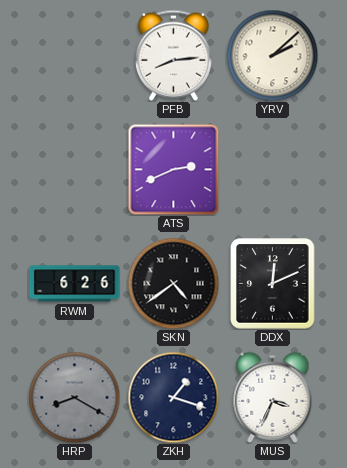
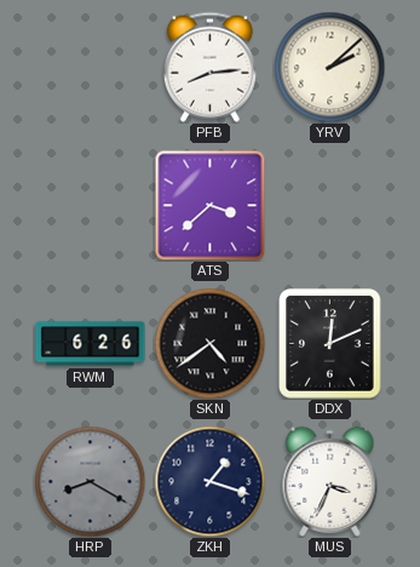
ATS: 2:41 -> 3:38
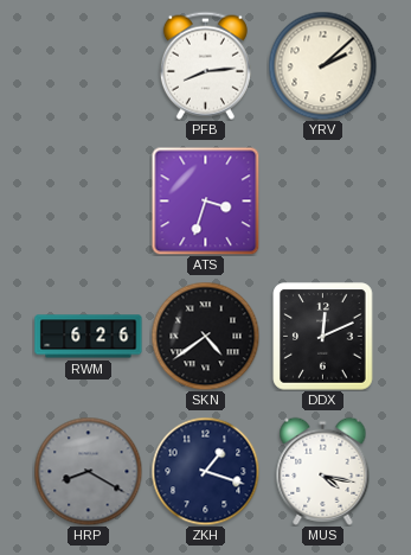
ATS: 3:38 -> 3:33
MUS: 3:34 -> 4:17
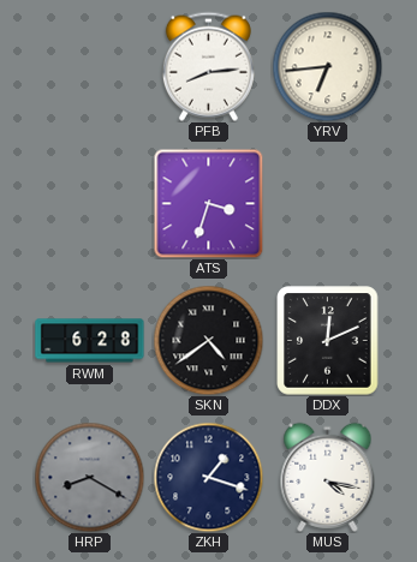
YRV: 2:08 -> 6:44
RWM: 6:26 -> 6:28
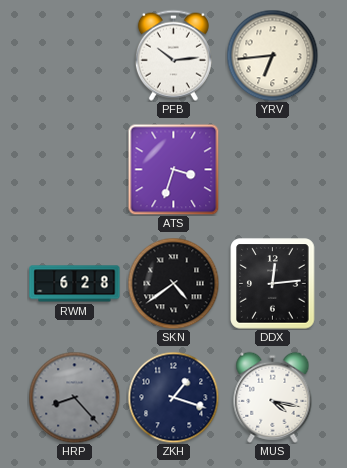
PFB: 8:14 -> 10:14
DDX: 12:11 -> 12:14
HRP: 8:20 -> 8:23
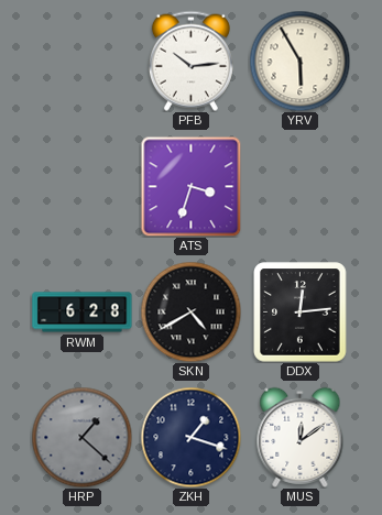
YRV: 6:44 -> 5:55
SKN: 4:39 -> 4:40
HRP: 8:23 -> 1:22
MUS: 4:17 -> 12:09
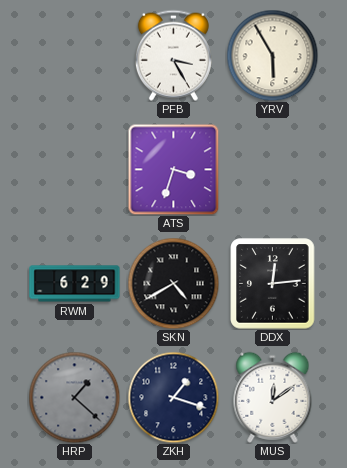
PFB: 10:14 -> 3:25
RWM: 6:28 -> 6:29
